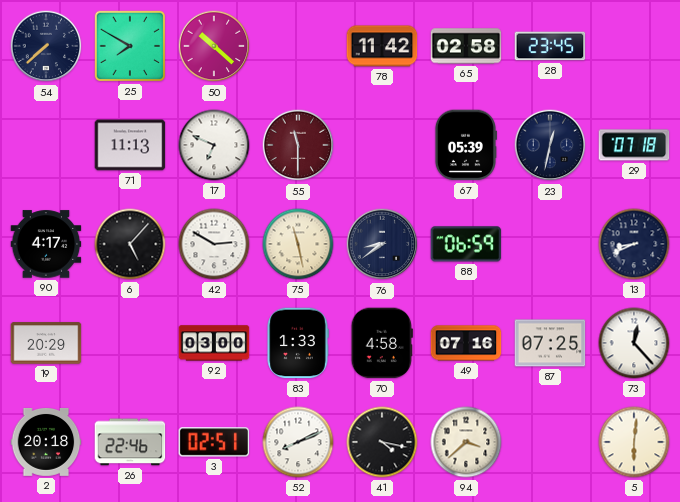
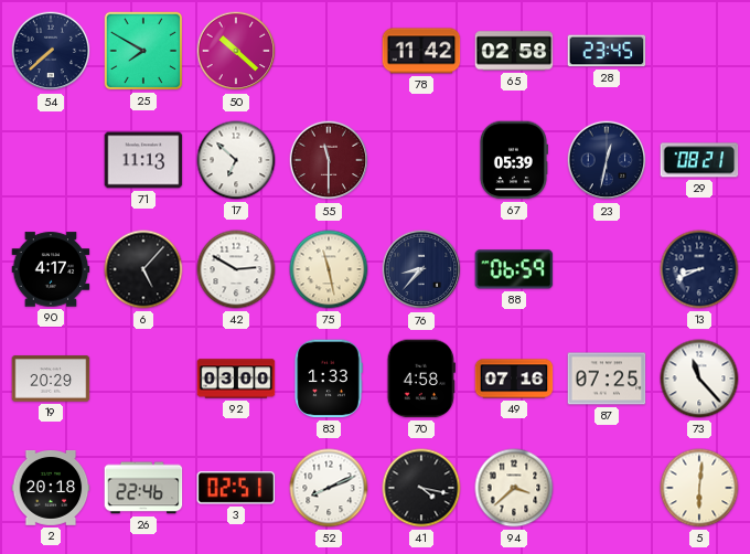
17: 6:49 -> 6:52
29: 07:18 -> 08:21
76: 8:39 -> 8:37
73: 12:23 -> 11:23
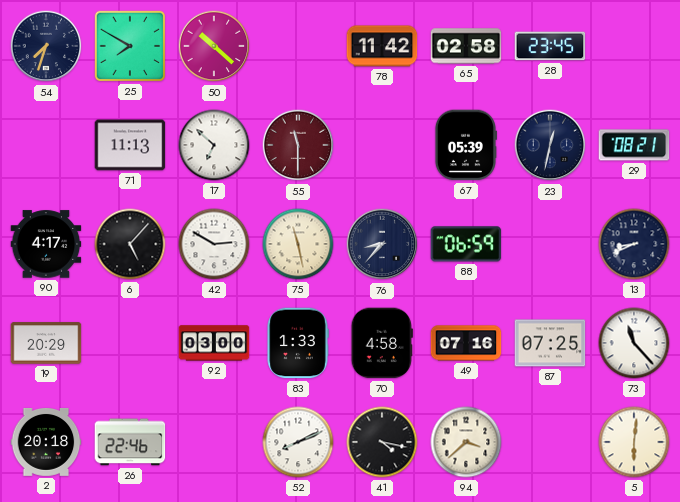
54: 7:38 -> 7:33
3: 02:51 -> none
